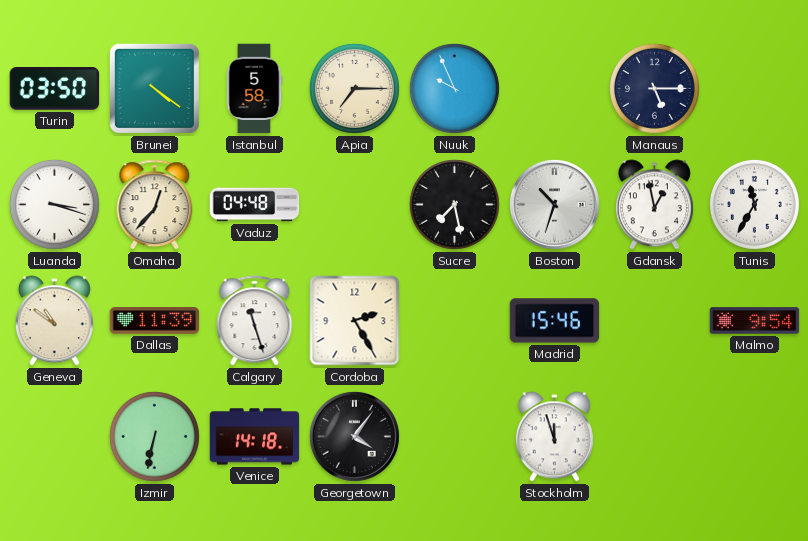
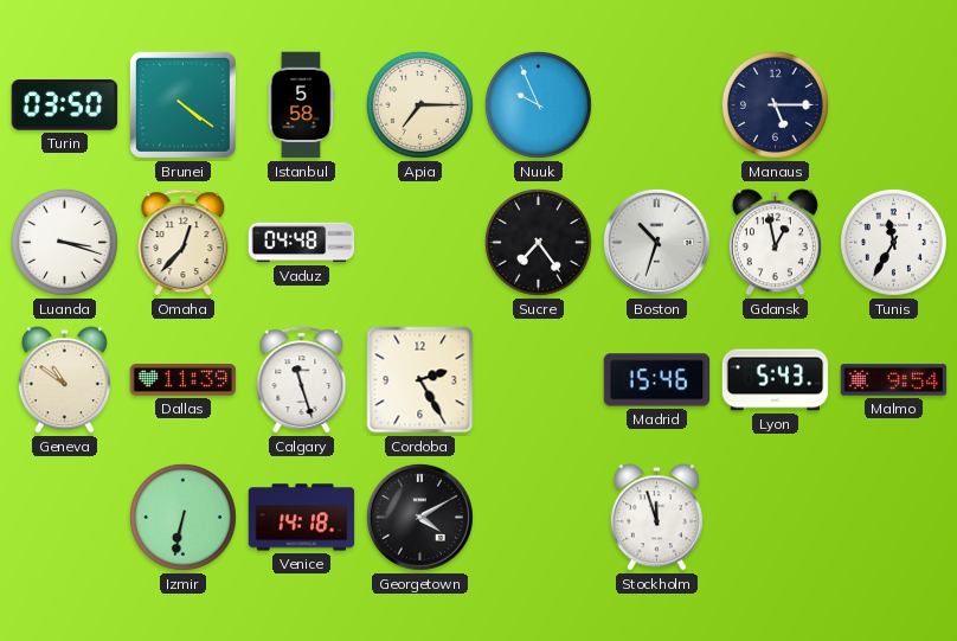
Sucre: 7:28 -> 7:24
Lyon: none -> 5:43
Georgetown: 4:06 -> 4:10
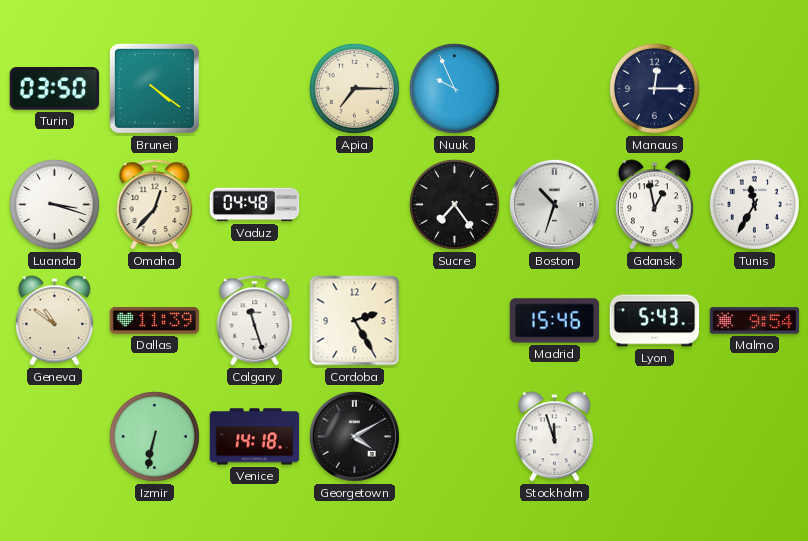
Istanbul: 5:58 -> none
Manaus: 5:15 -> 12:15
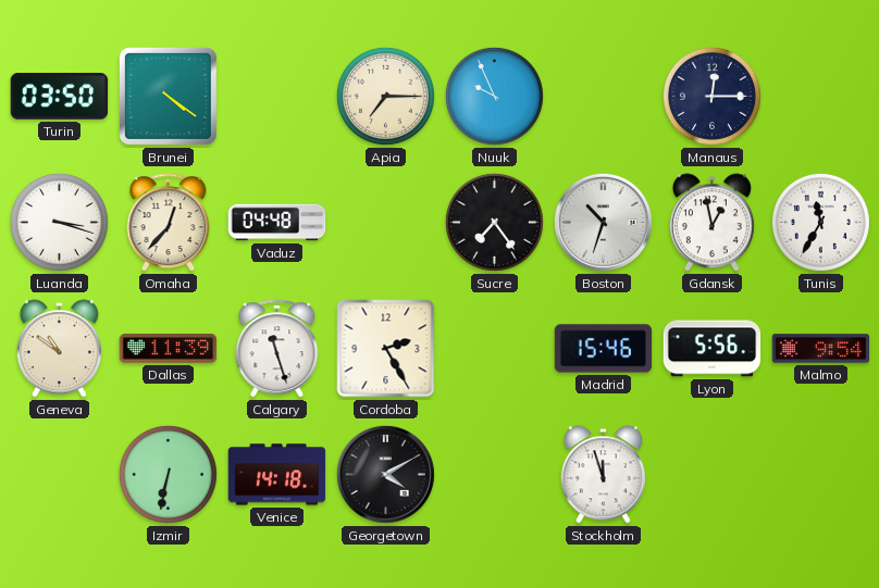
Lyon: 5:43 -> 5:56
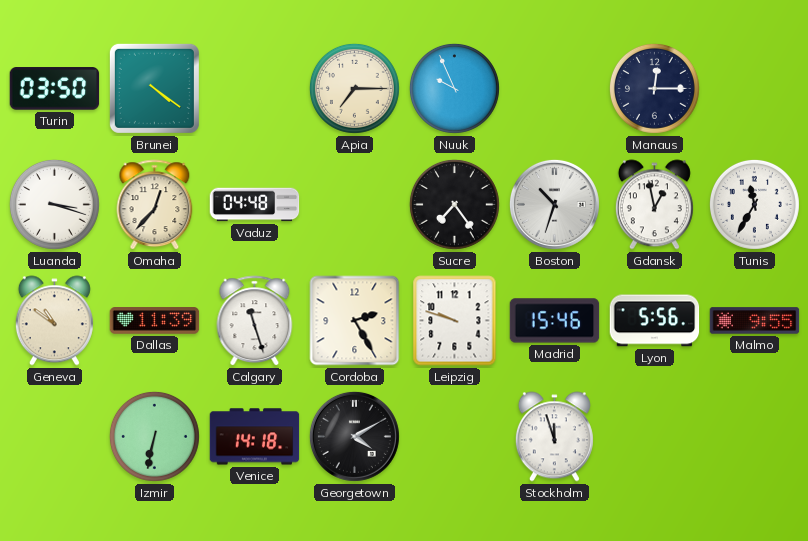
Leipzig: none -> 9:48
Malmo: 9:54 -> 9:55
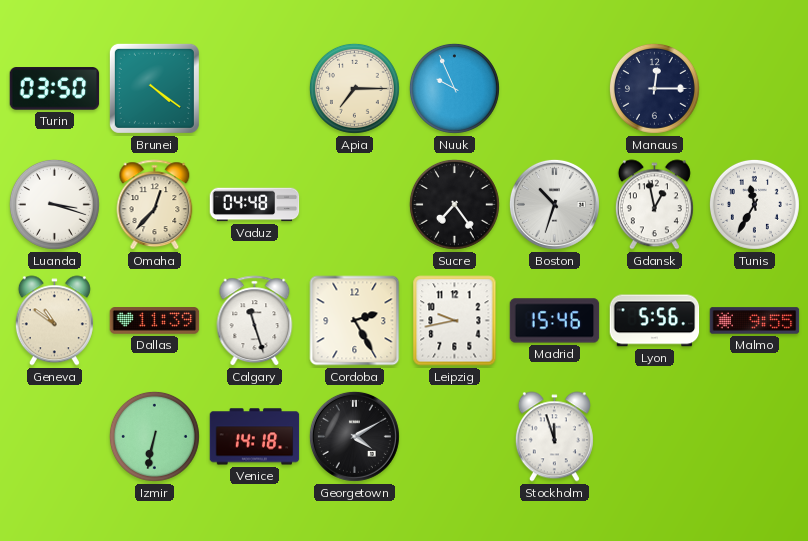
Leipzig: 9:48 -> 9:43
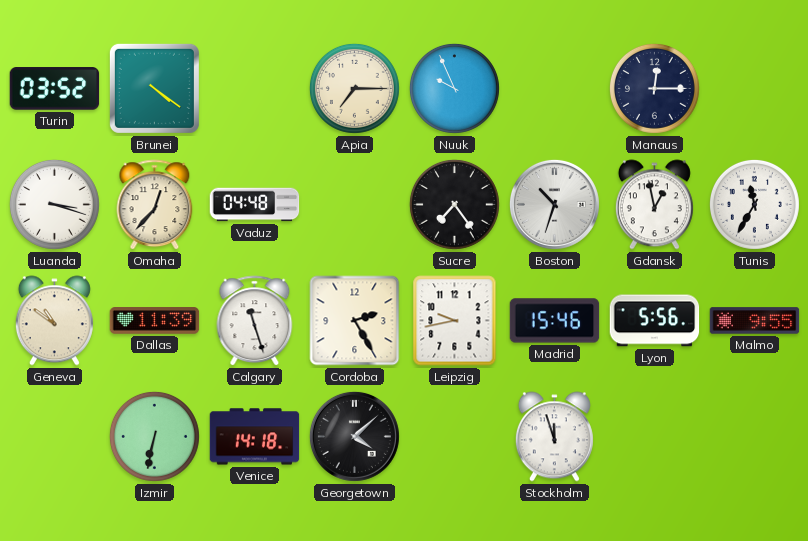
Turin: 03:50 -> 03:52
Georgetown: 4:10 -> 4:08
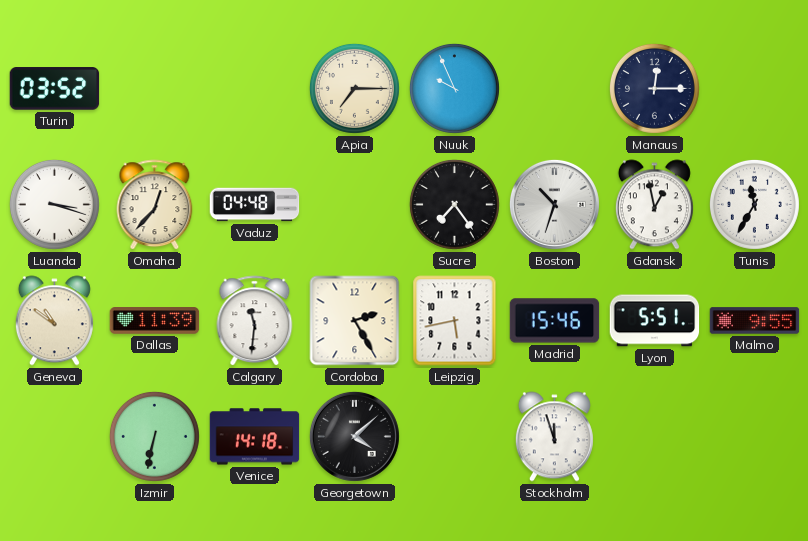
Brunei: 4:21 -> none
Calgary: 11:27 -> 11:31
Leipzig: 9:43 -> 5:43
Lyon: 5:56 -> 5:51
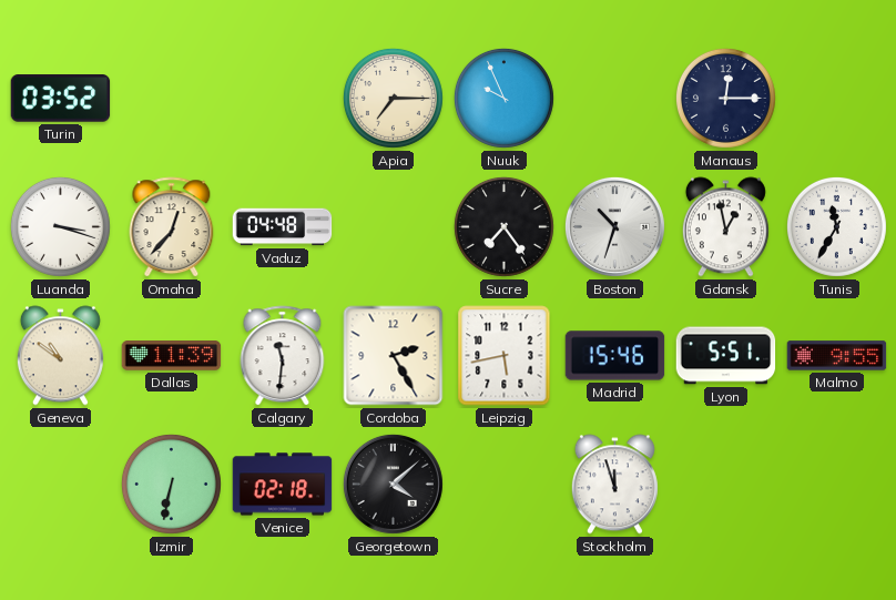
Venice: 14:18 -> 02:18
